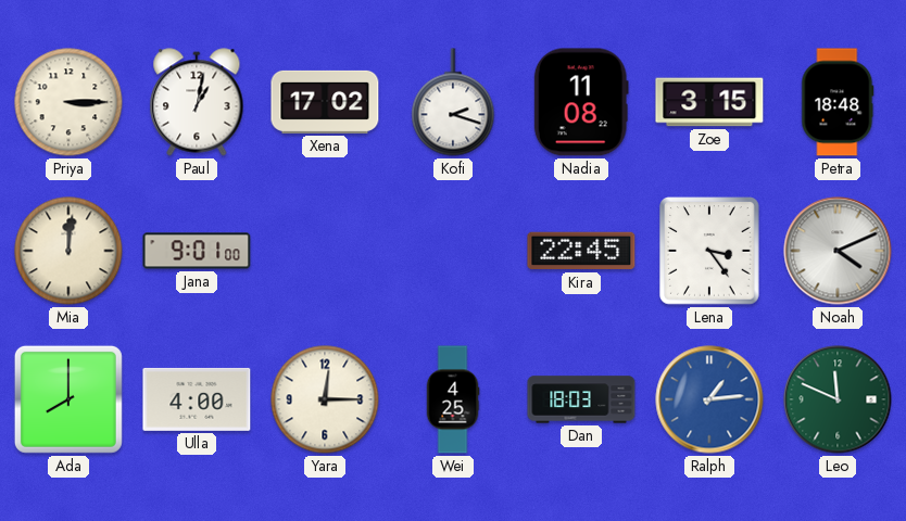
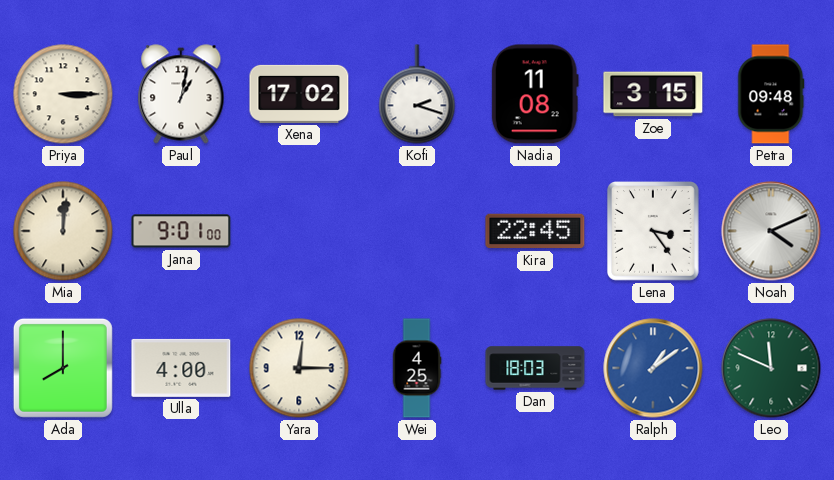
Petra: 18:48 -> 09:48
Ralph: 1:14 -> 1:09
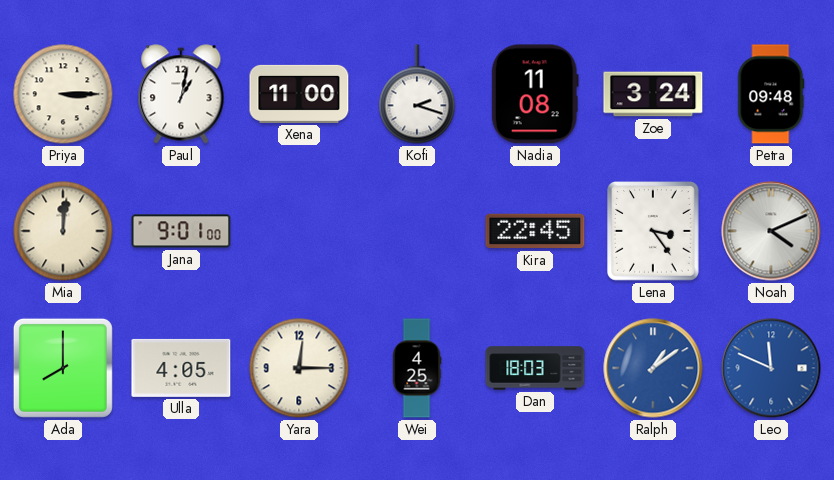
Xena: 17:02 -> 11:00
Zoe: 3:15 -> 3:24
Ulla: 4:00 -> 4:05
Leo dial: green -> blue
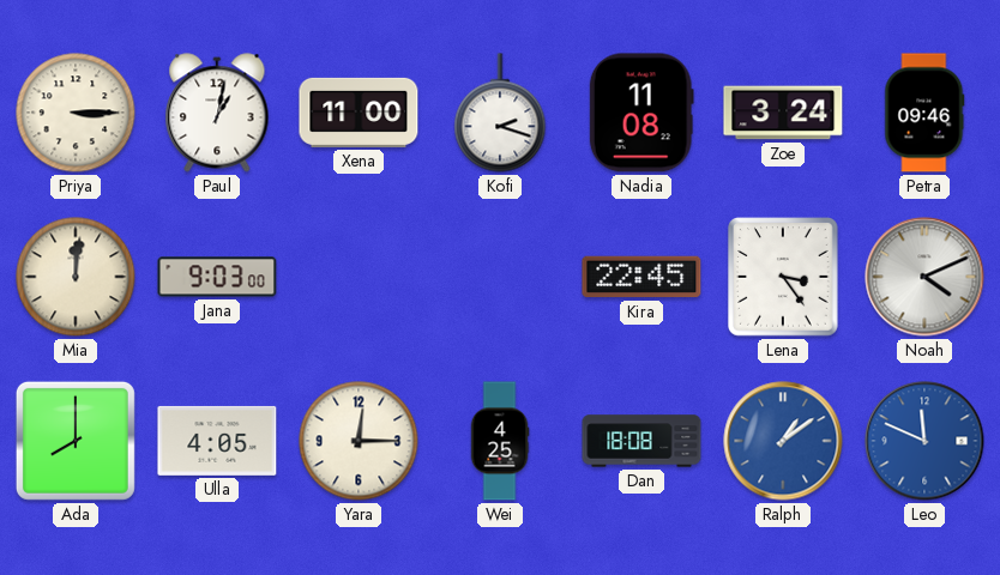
Petra: 09:48 -> 09:46
Jana: 9:01 -> 9:03
Dan: 18:03 -> 18:08
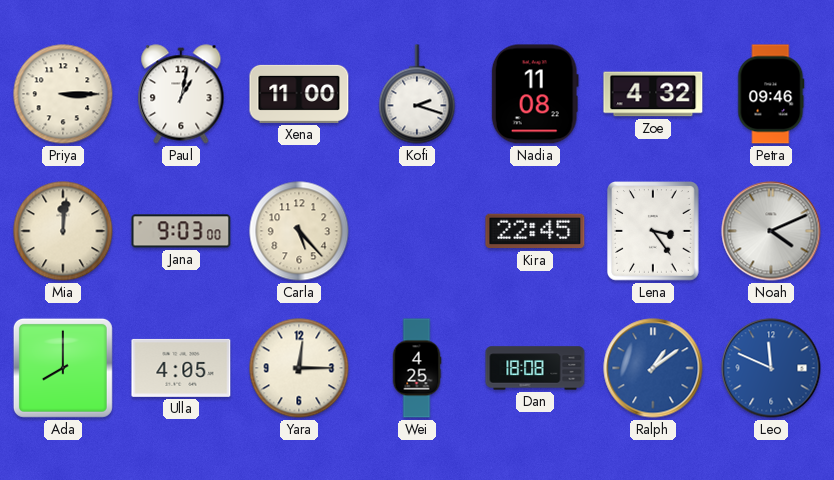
Zoe: 3:24 -> 4:32
Carla: none -> 5:23
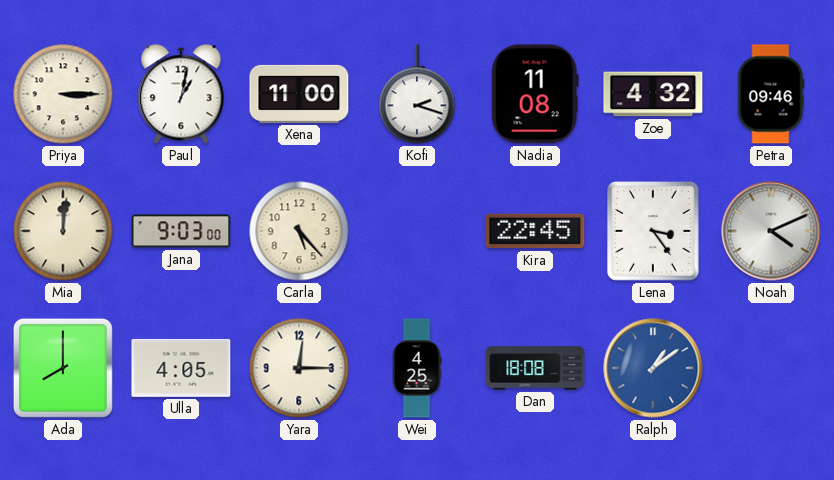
Leo: 11:49 -> none
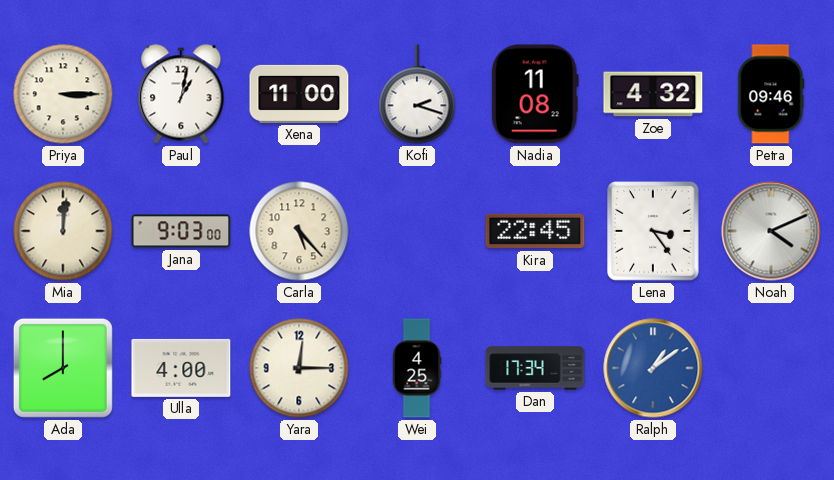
Ulla: 4:05 -> 4:00
Dan: 18:08 -> 17:34
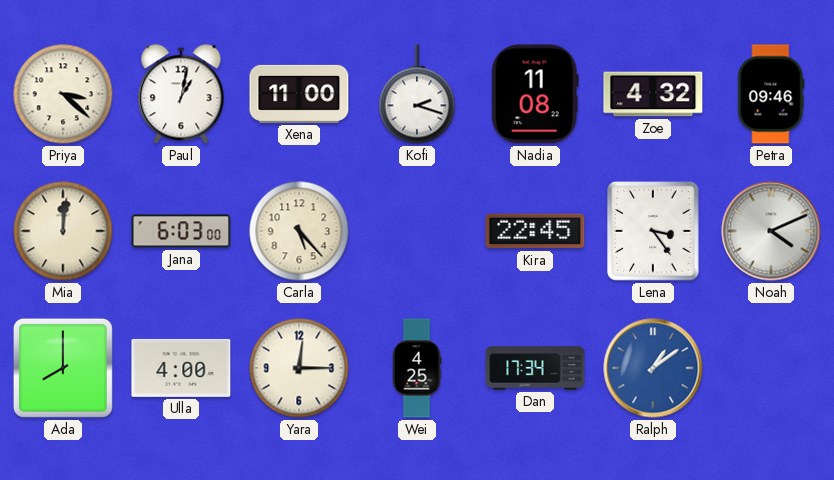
Priya: 3:15 -> 3:22
Jana: 9:03 -> 6:03
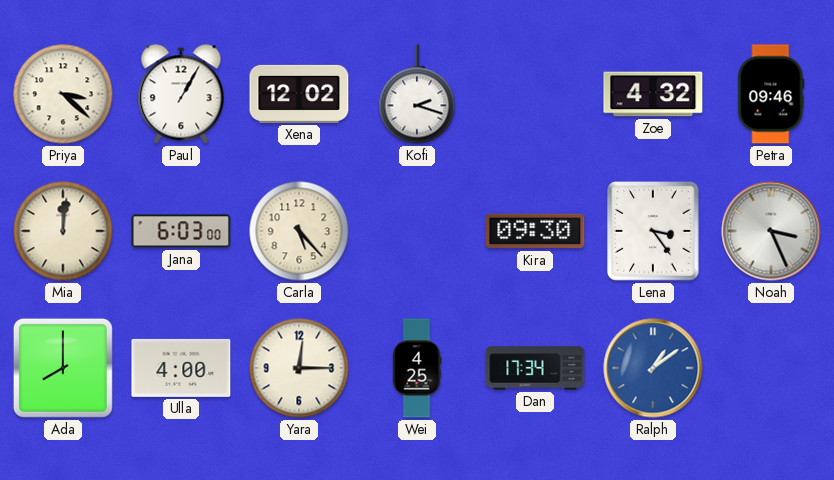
Paul: 1:02 -> 1:05
Xena: 11:00 -> 12:02
Nadia: 11:08 -> none
Kira: 22:45 -> 09:30
Noah: 4:11 -> 3:26
